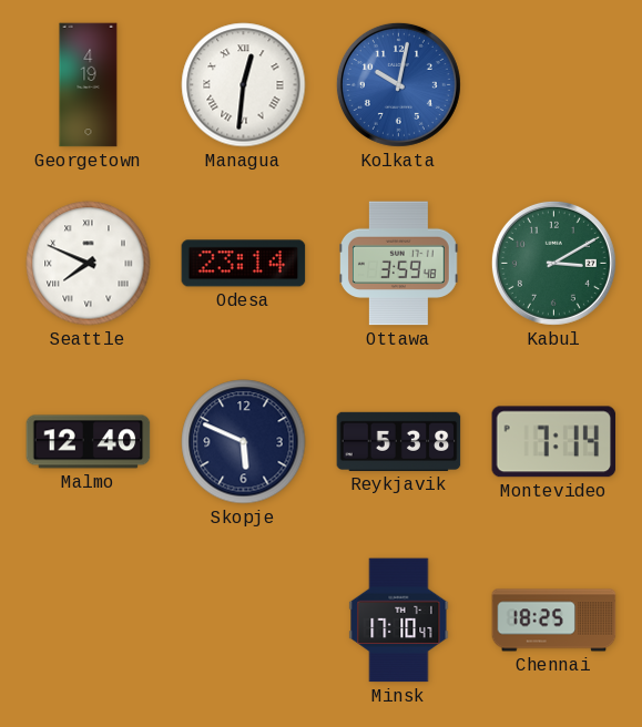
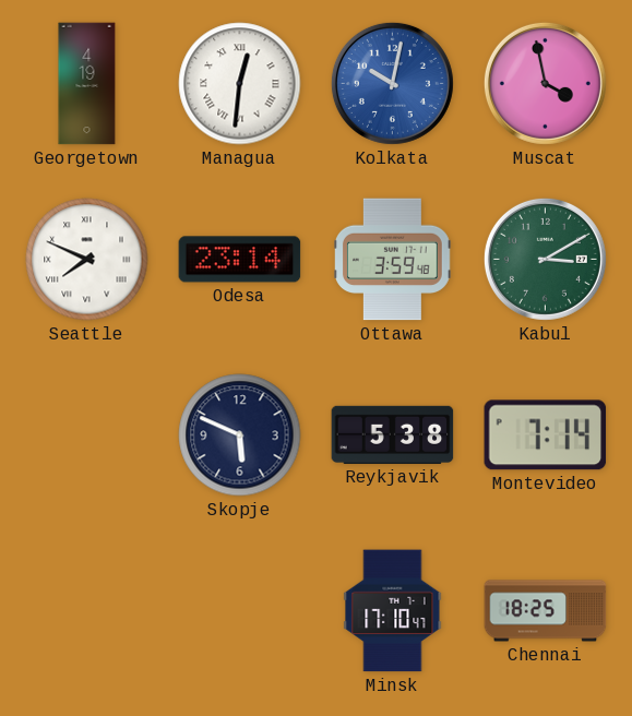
Muscat: none -> 3:58
Malmo: 12:40 -> none
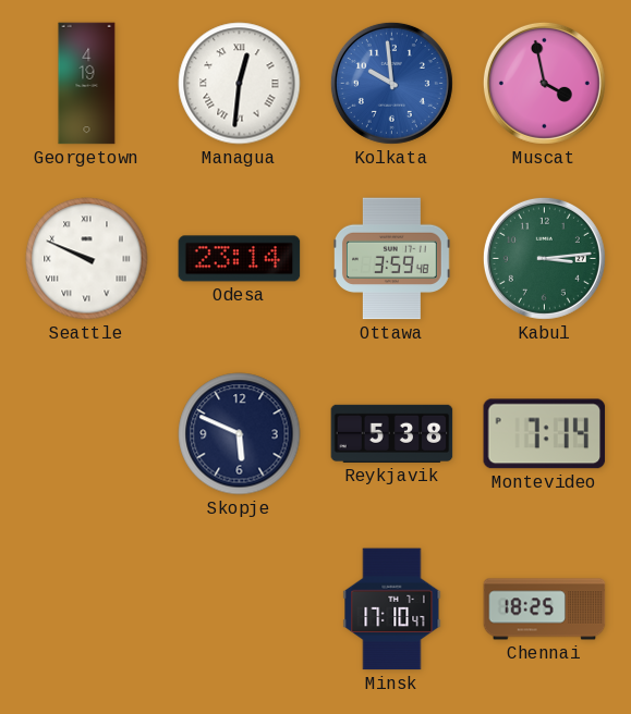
Kolkata: 10:02 -> 9:59
Seattle: 7:49 -> 9:49
Kabul: 3:10 -> 3:14
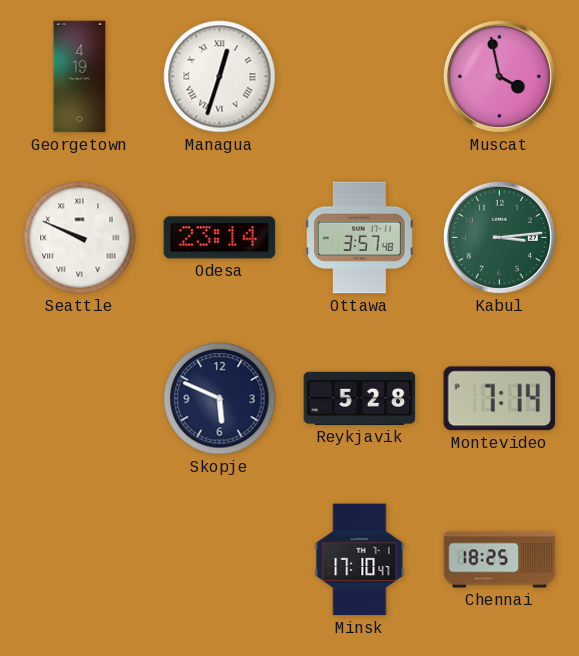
Managua: 12:31 -> 12:33
Kolkata: 9:59 -> none
Ottawa: 3:59 -> 3:57
Reykjavik: 5:38 -> 5:28
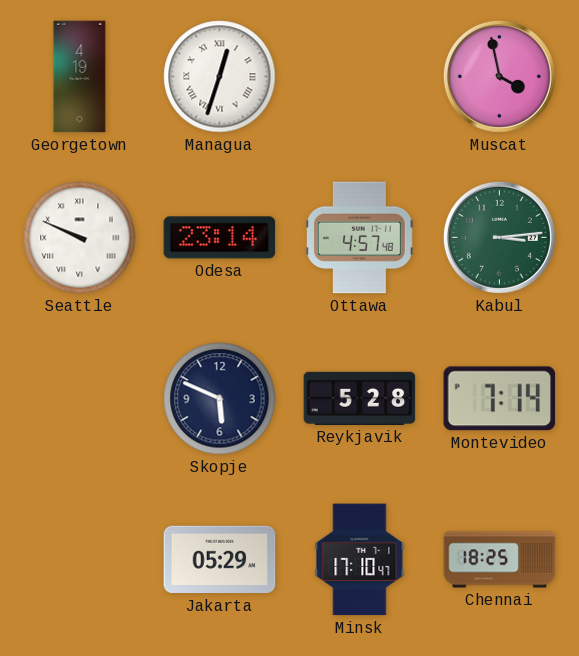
Ottawa: 3:57 -> 4:57
Jakarta: none -> 05:29
